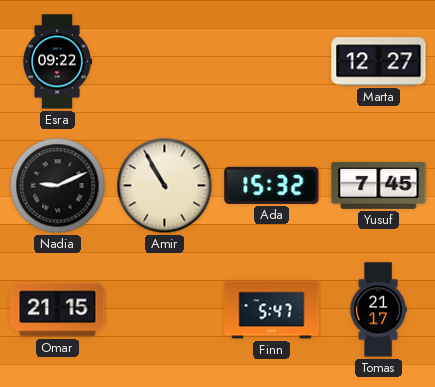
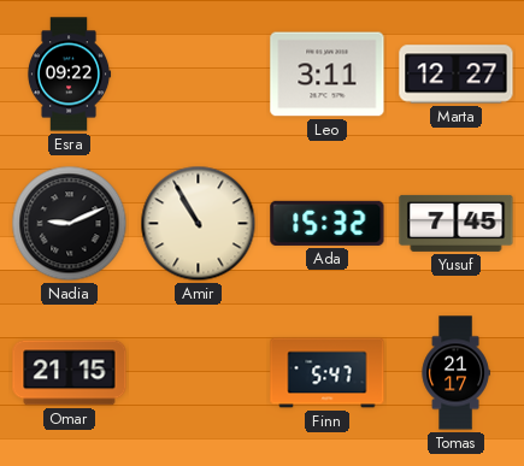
Leo: none -> 3:11
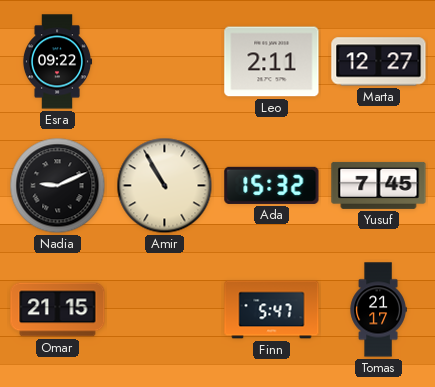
Leo: 3:11 -> 2:11
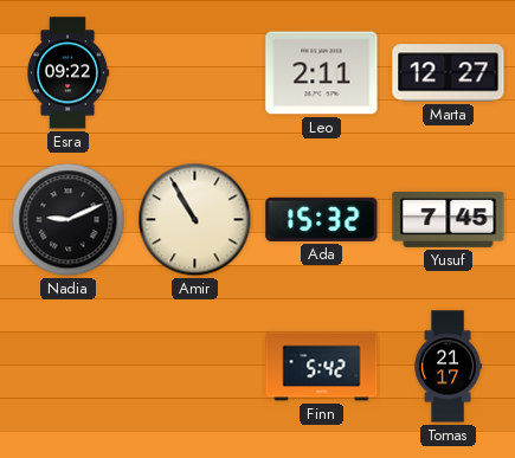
Omar: 21:15 -> none
Finn: 5:47 -> 5:42
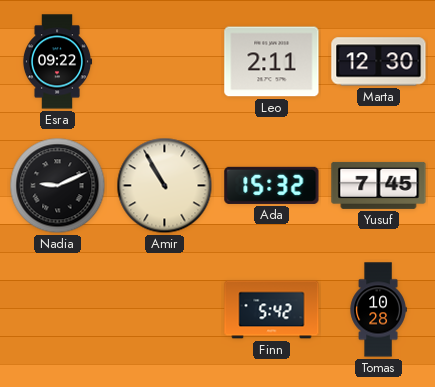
Marta: 12:27 -> 12:30
Tomas: 21:17 -> 10:28
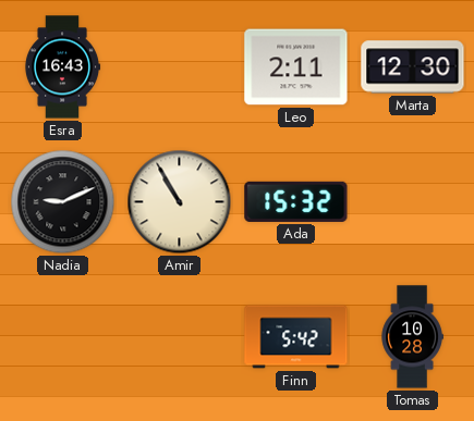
Esra: 09:22 -> 16:43
Yusuf: 7:45 -> none
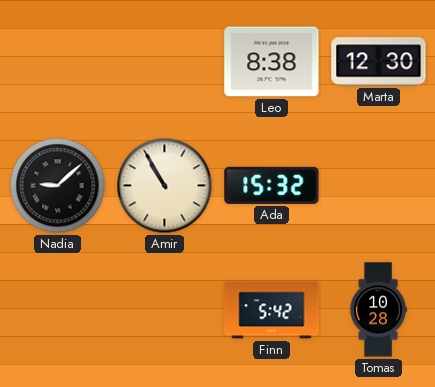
Esra: 16:43 -> none
Leo: 2:11 -> 8:38
Nadia: 9:11 -> 9:08
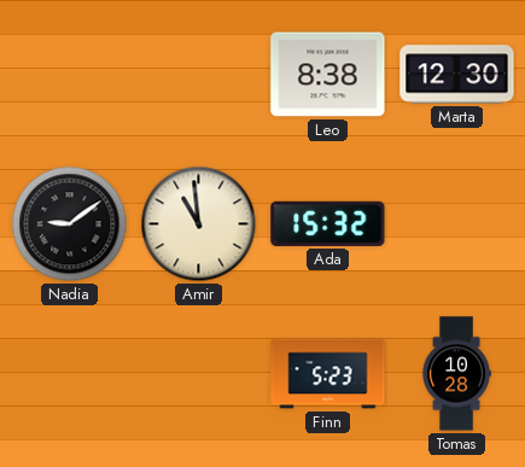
Nadia: 9:08 -> 9:09
Amir: 10:55 -> 10:59
Finn: 5:42 -> 5:23
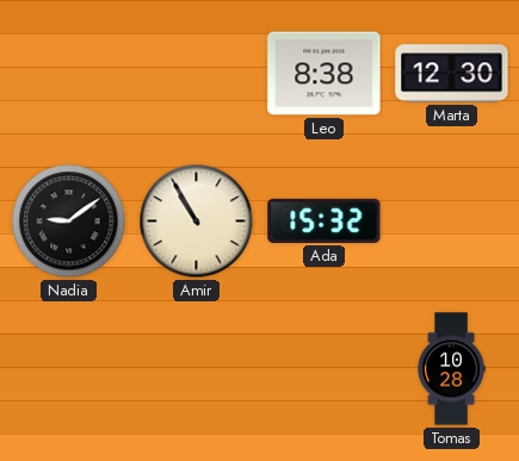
Amir: 10:59 -> 10:55
Finn: 5:23 -> none
